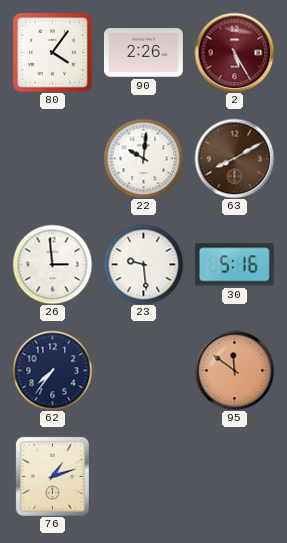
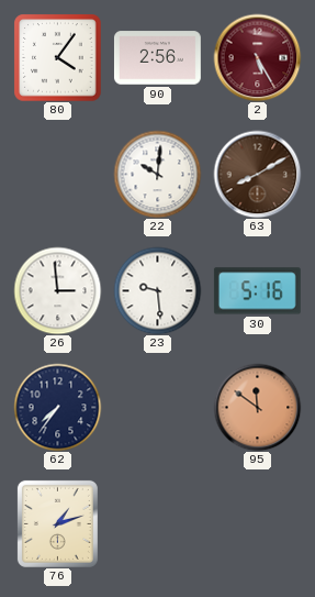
90: 2:26 -> 2:56
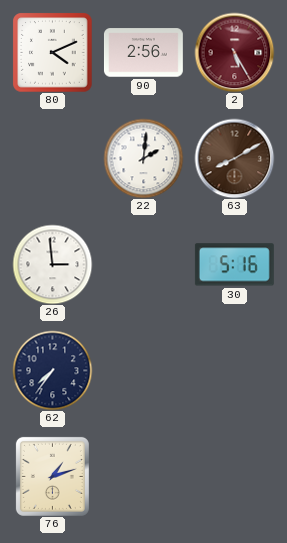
80: 4:06 -> 4:11
22: 10:01 -> 2:01
23: 9:29 -> none
95: 11:51 -> none
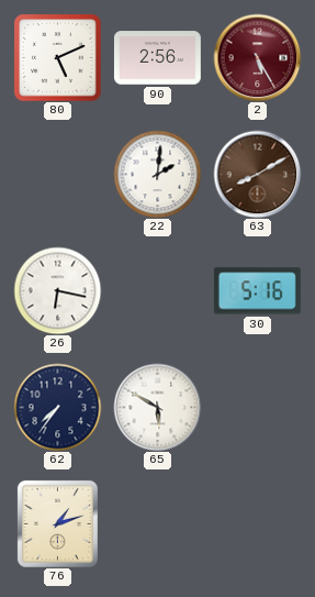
80: 4:11 -> 5:11
26: 2:59 -> 6:17
65: none -> 5:50
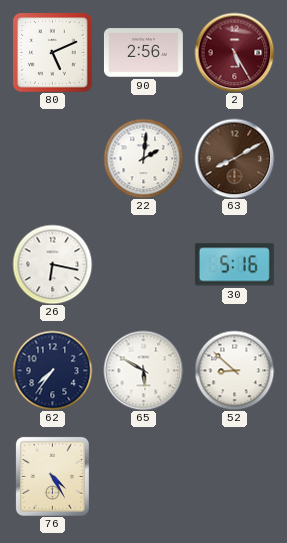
52: none -> 8:52
76: 1:12 -> 4:25
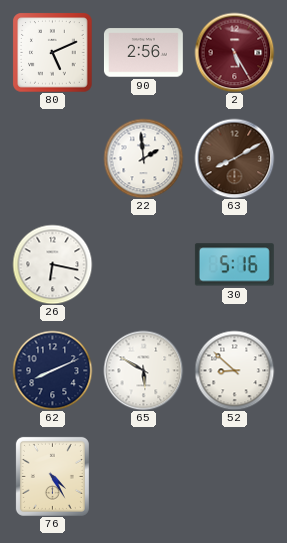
22: 2:01 -> 1:59
62: 7:36 -> 8:11
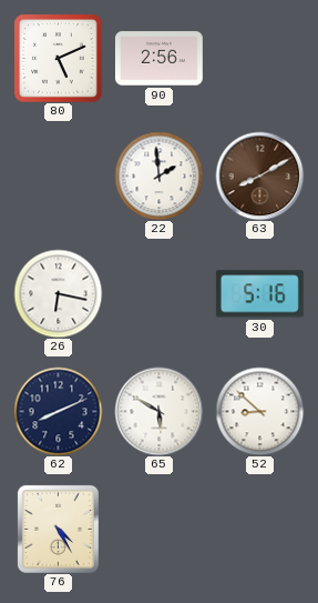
2: 5:25 -> none
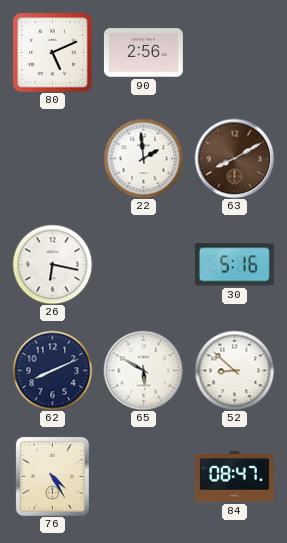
84: none -> 08:47
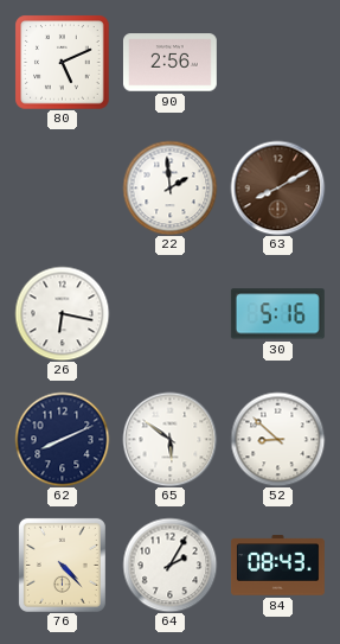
65: 5:50 -> 5:51
76: 4:25 -> 4:23
64: none -> 2:05
84: 08:47 -> 08:43
